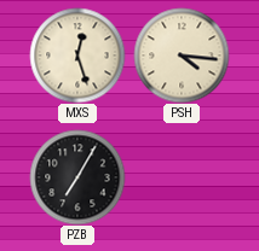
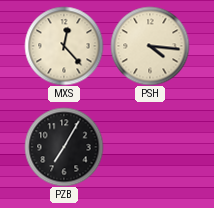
MXS: 12:27 -> 12:23
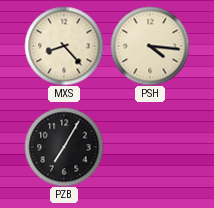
MXS: 12:23 -> 8:23
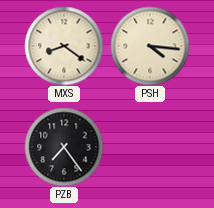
MXS: 8:23 -> 8:21
PZB: 7:05 -> 7:24
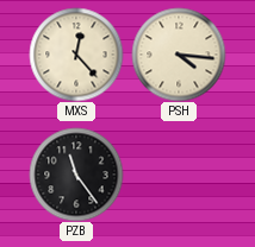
MXS: 8:21 -> 12:23
PZB: 7:24 -> 11:24
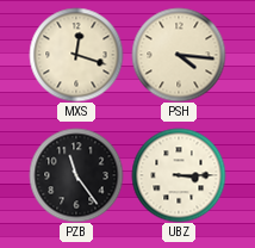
MXS: 12:23 -> 12:18
UBZ: none -> 3:15
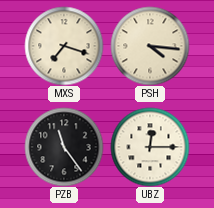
MXS: 12:18 -> 7:18
UBZ: 3:15 -> 12:15
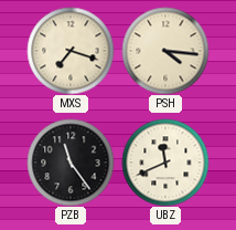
UBZ: 12:15 -> 11:41
